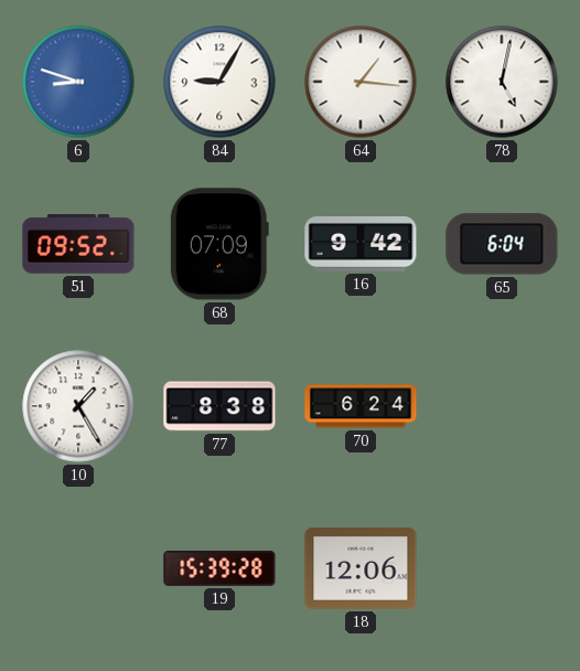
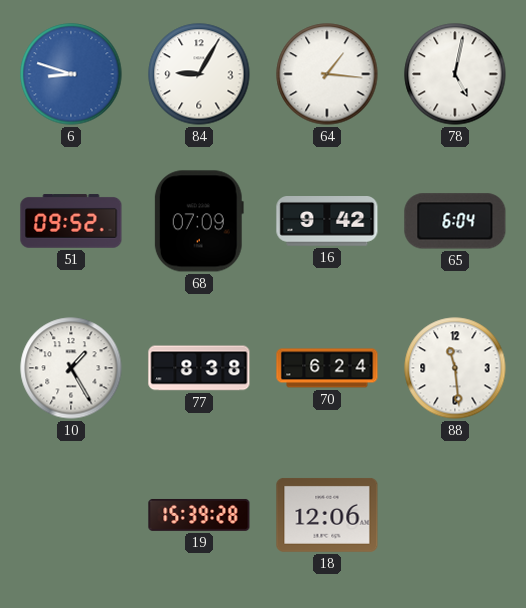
88: none -> 11:29
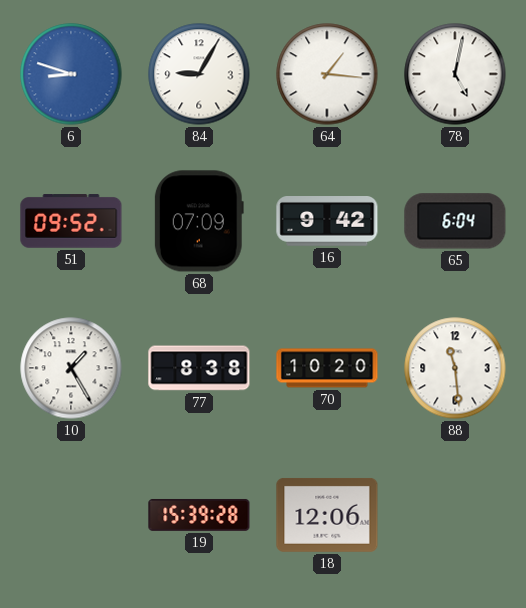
70: 6:24 -> 10:20
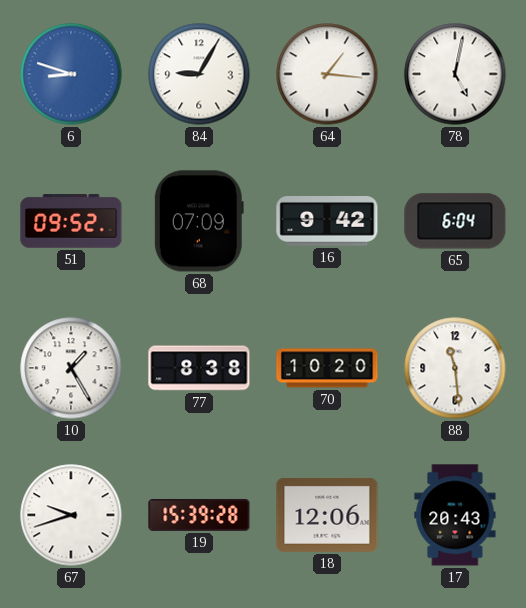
67: none -> 9:42
17: none -> 20:43
